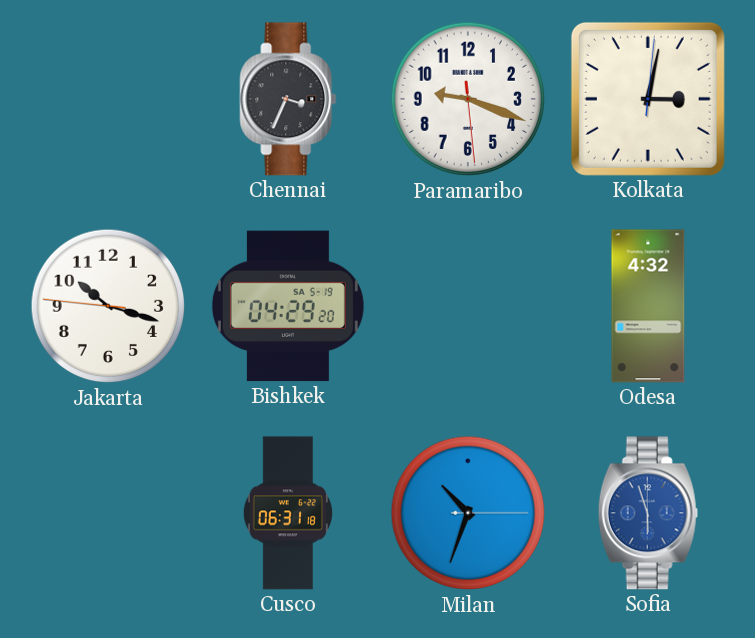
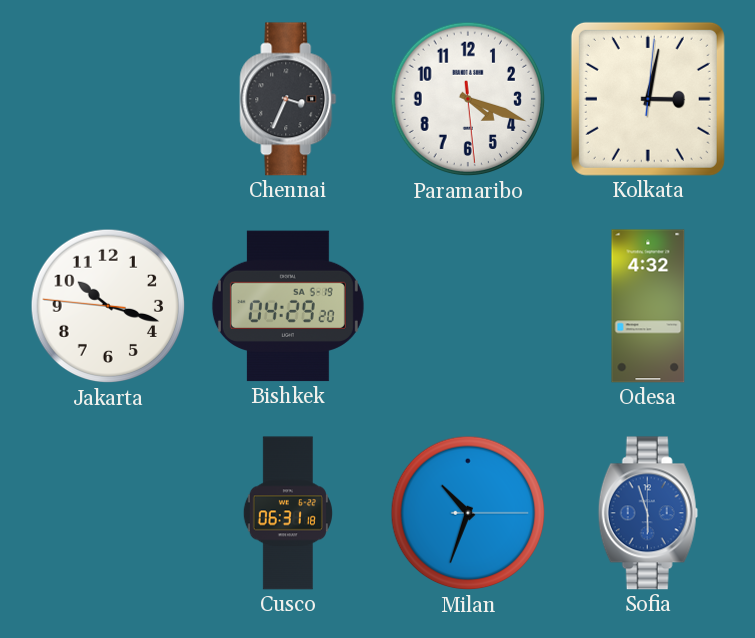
Paramaribo: 9:18 -> 4:18
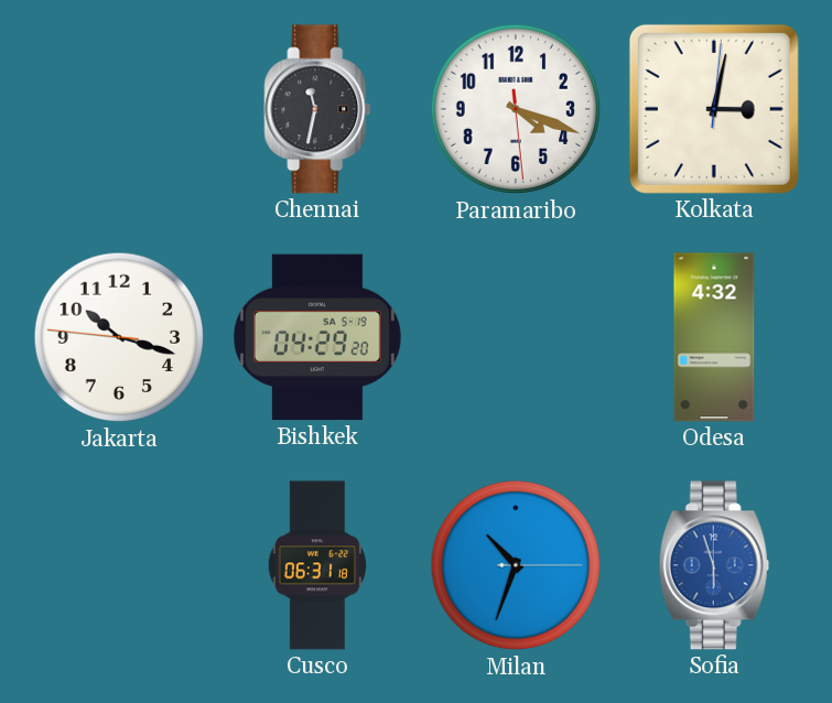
Chennai: 3:34 -> 11:32
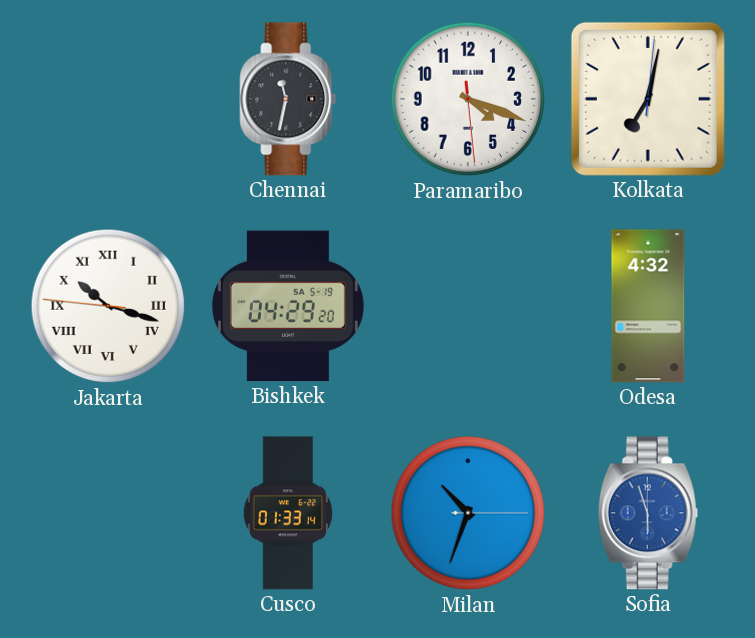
Kolkata: 3:02 -> 7:02
Jakarta numerals: Arabic -> Roman
Cusco: 06:31 -> 01:33
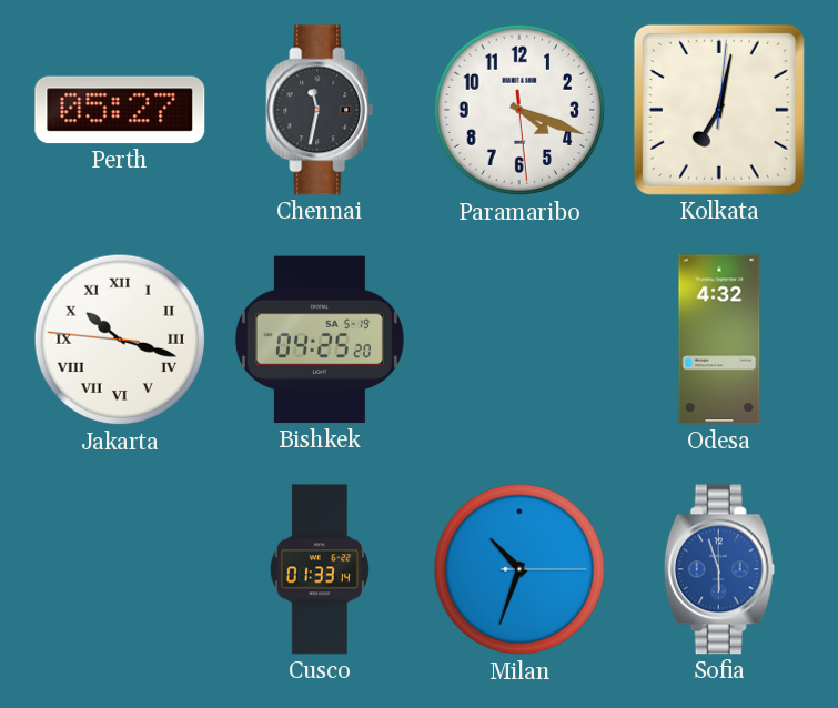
Perth: none -> 05:27
Bishkek: 04:29 -> 04:25
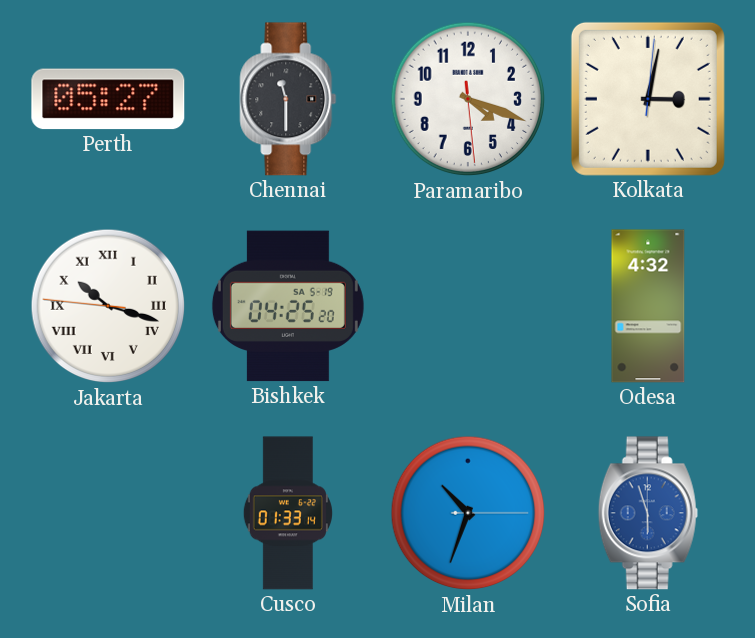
Chennai: 11:32 -> 11:30
Kolkata: 7:02 -> 3:02
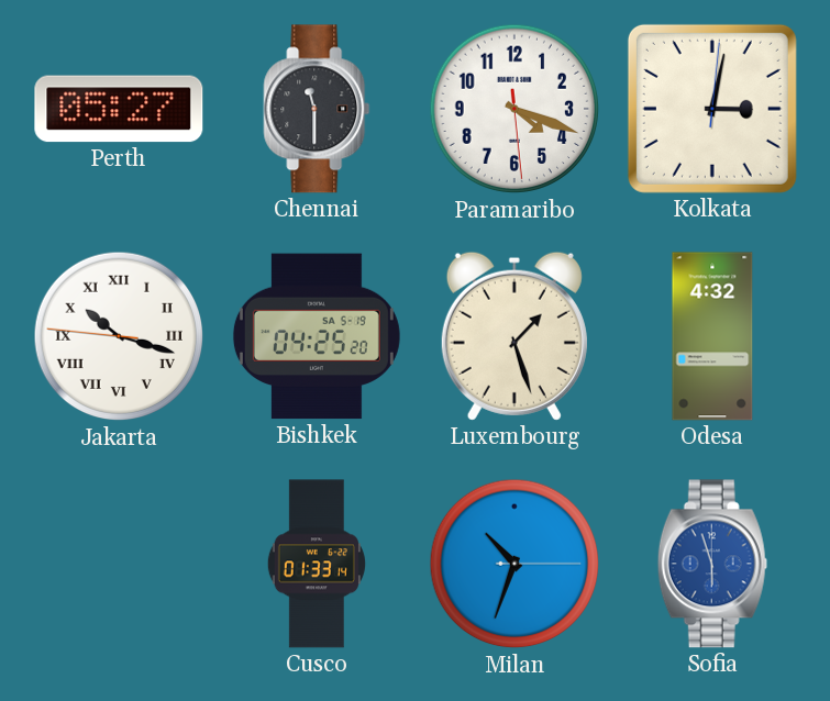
Luxembourg: none -> 1:27
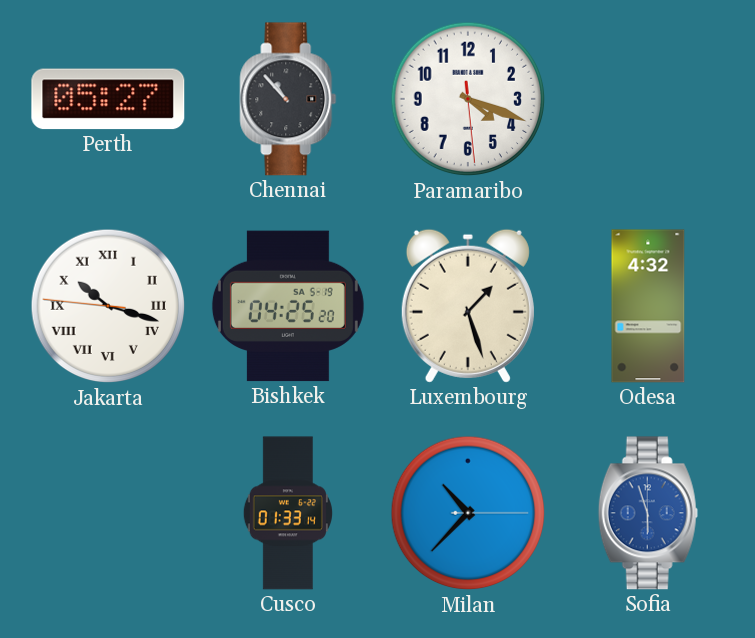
Chennai: 11:30 -> 10:53
Kolkata: 3:02 -> none
Milan: 10:33 -> 10:37
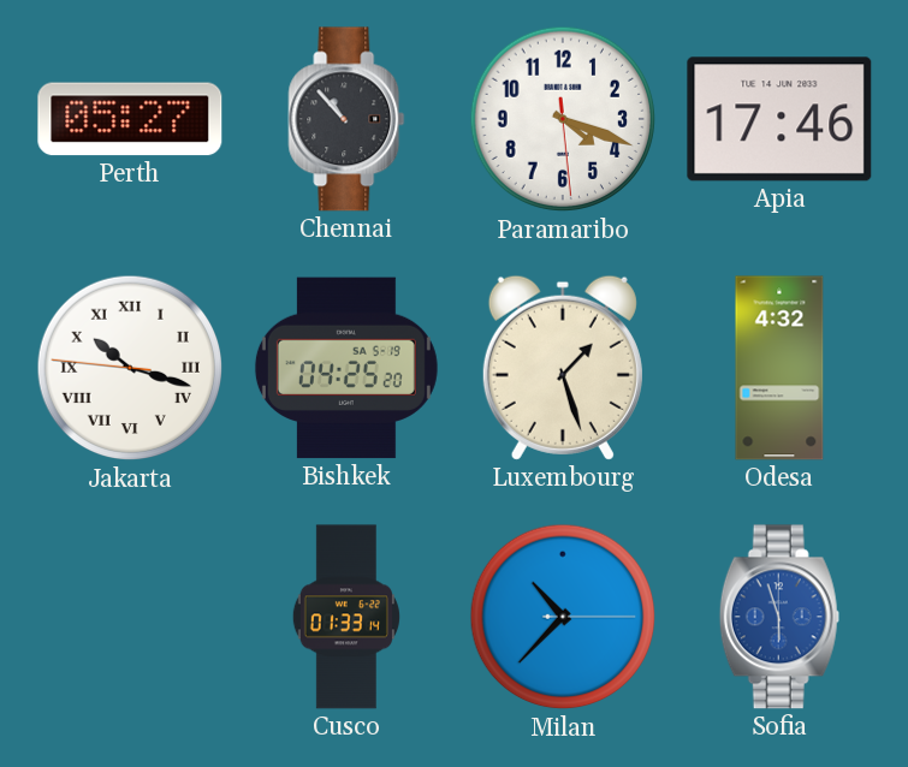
Apia: none -> 17:46
